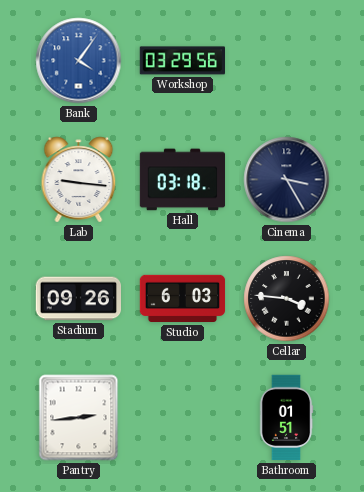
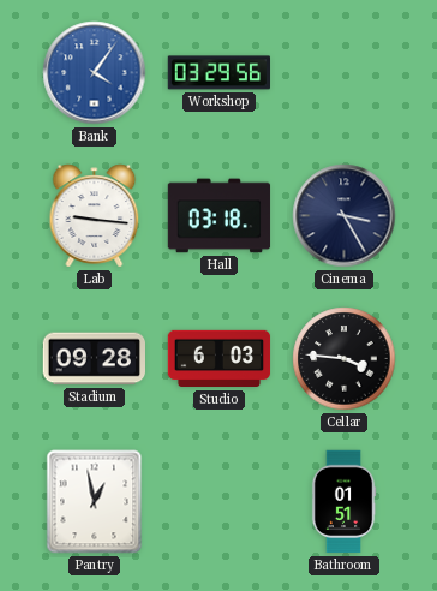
Stadium: 09:26 -> 09:28
Pantry: 2:44 -> 12:58
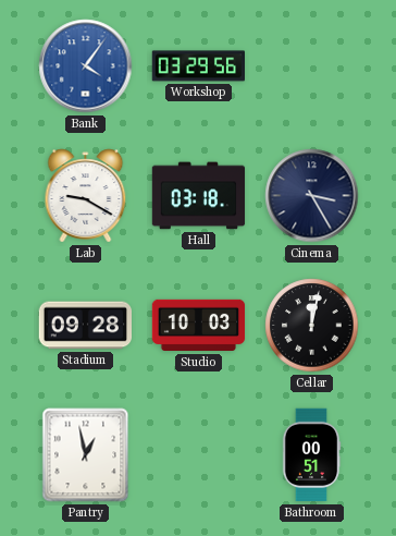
Lab: 9:16 -> 9:20
Studio: 6:03 -> 10:03
Cellar: 3:46 -> 12:02
Bathroom: 01:51 -> 00:51
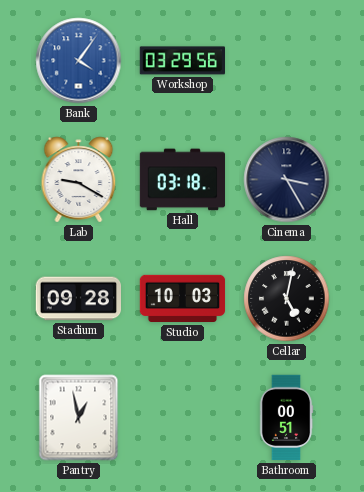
Cellar: 12:02 -> 5:02
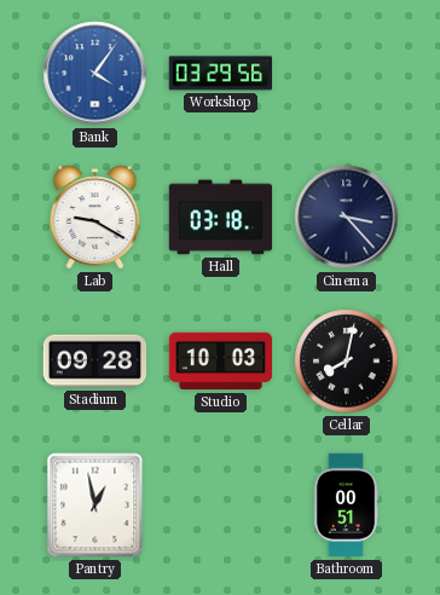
Cinema: 3:25 -> 3:23
Cellar: 5:02 -> 8:02
